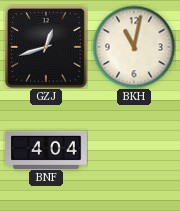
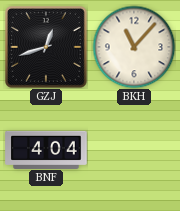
BKH: 11:02 -> 11:07
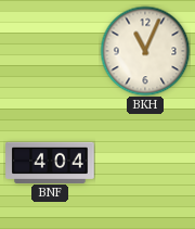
GZJ: 12:42 -> none
BKH: 11:07 -> 11:04
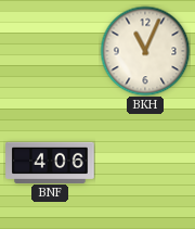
BNF: 4:04 -> 4:06
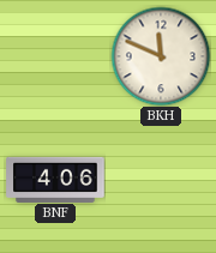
BKH: 11:04 -> 11:49
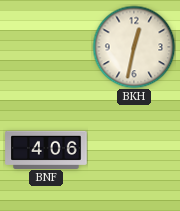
BKH: 11:49 -> 12:32
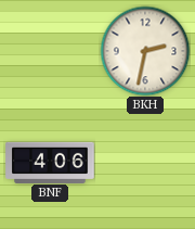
BKH: 12:32 -> 2:32
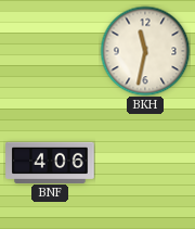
BKH: 2:32 -> 11:32
